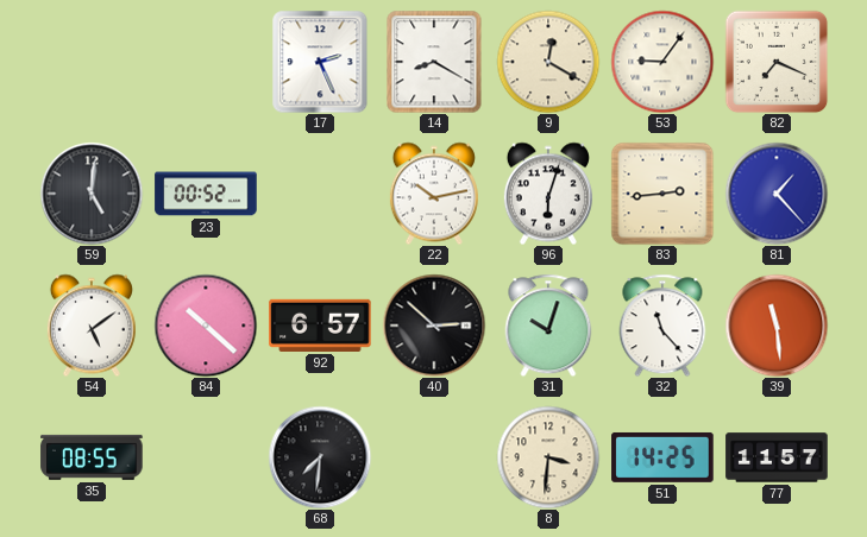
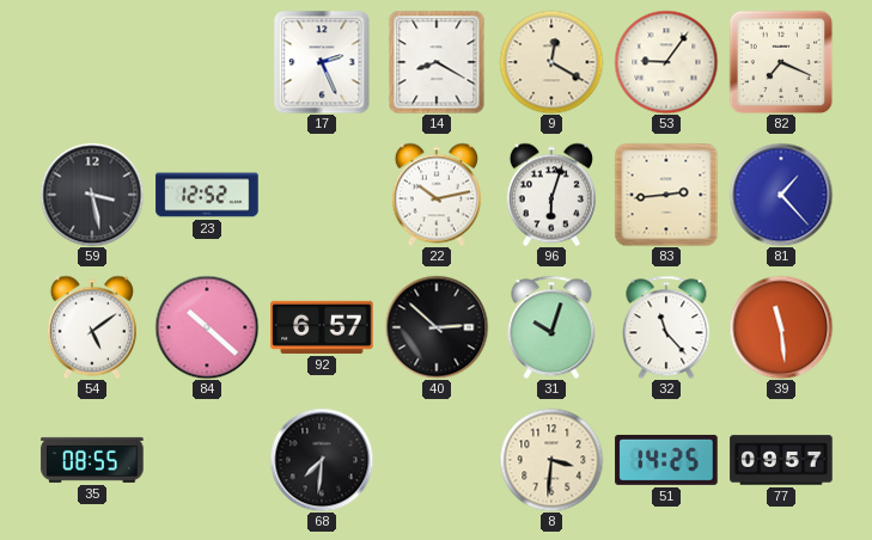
59: 5:01 -> 3:28
23: 00:52 -> 12:52
77: 11:57 -> 09:57
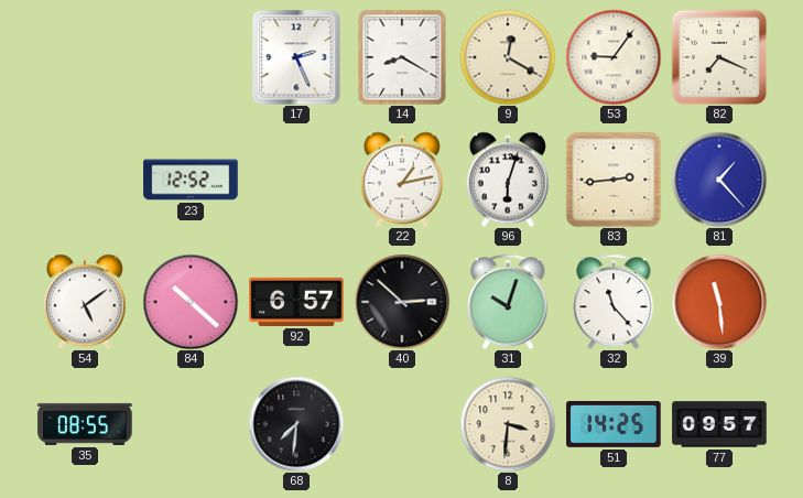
59: 3:28 -> none
22: 10:13 -> 1:13
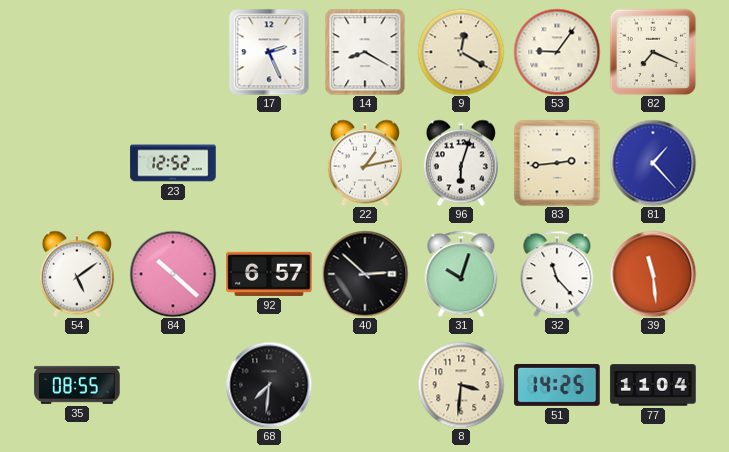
77: 09:57 -> 11:04
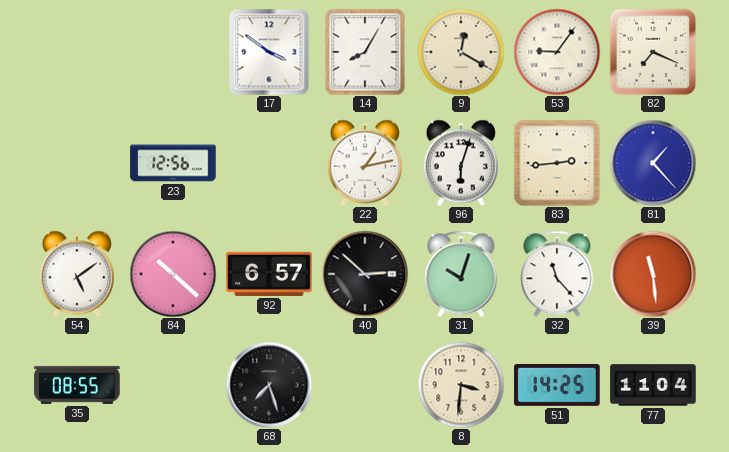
17: 2:26 -> 3:51
14: 8:20 -> 8:05
23: 12:52 -> 12:56
68: 7:31 -> 7:27
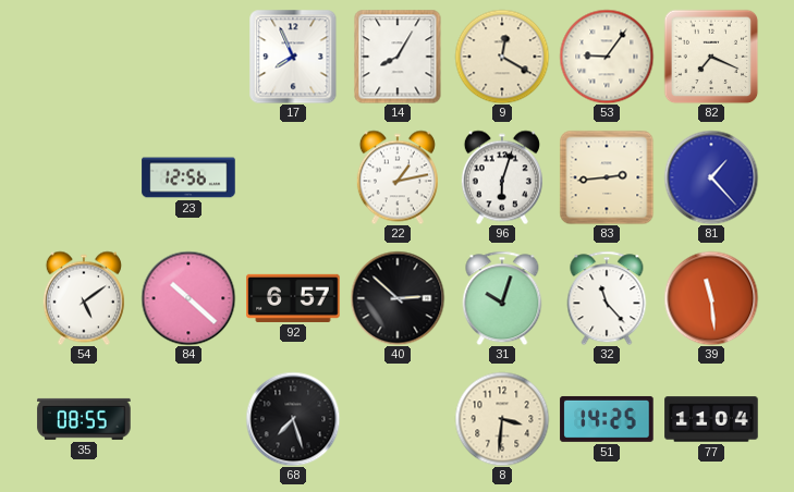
17: 3:51 -> 7:56
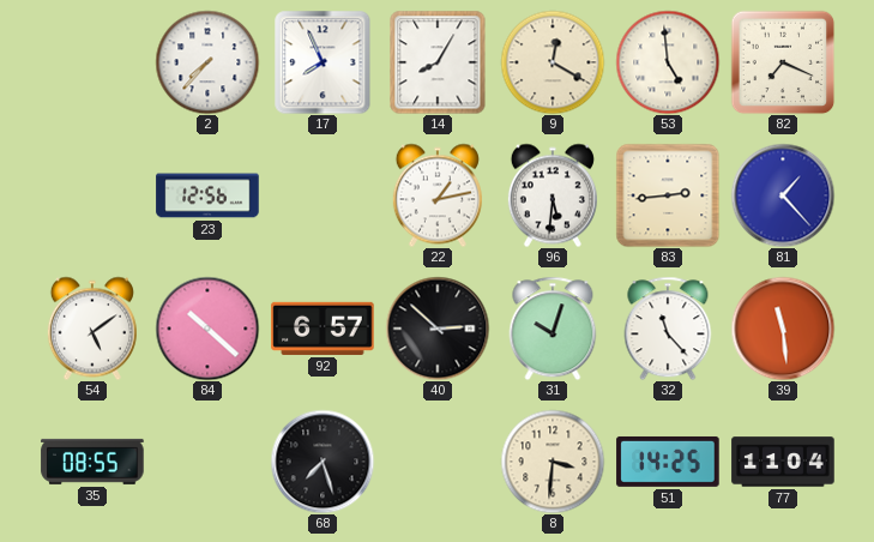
2: none -> 7:37
53: 9:06 -> 4:59
96: 6:03 -> 5:31
